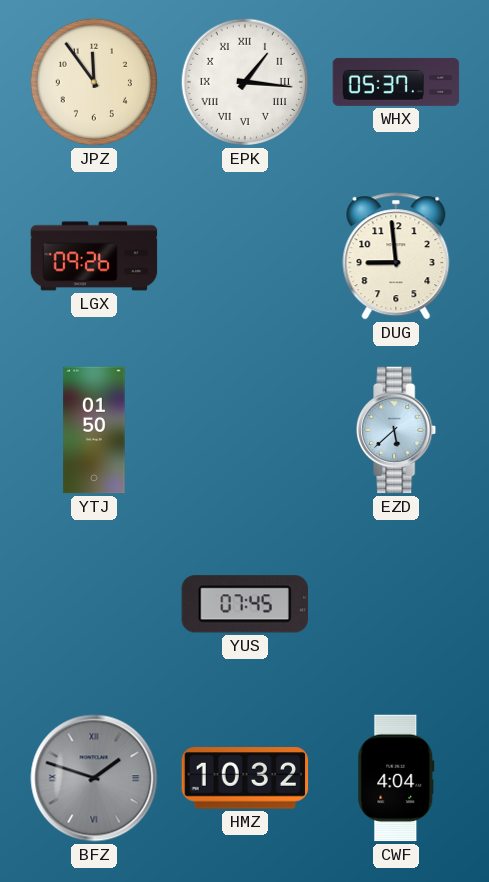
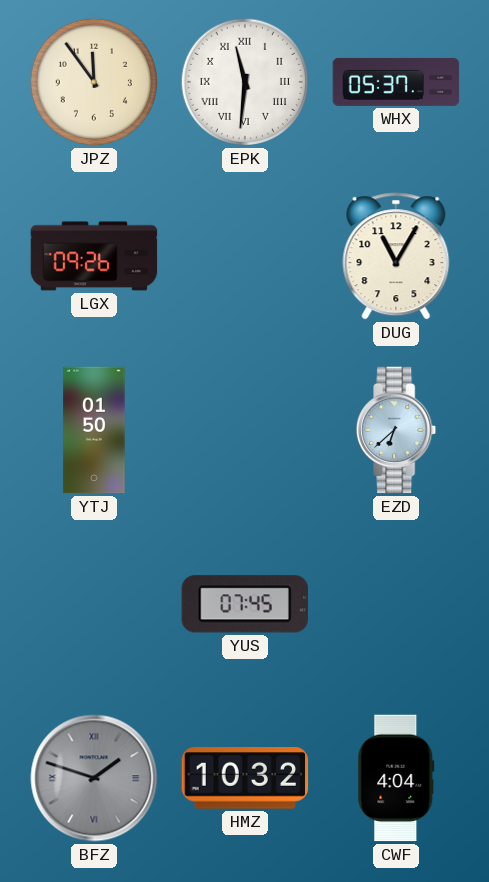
EPK: 1:16 -> 11:31
DUG: 8:59 -> 11:05
EZD: 5:38 -> 6:38
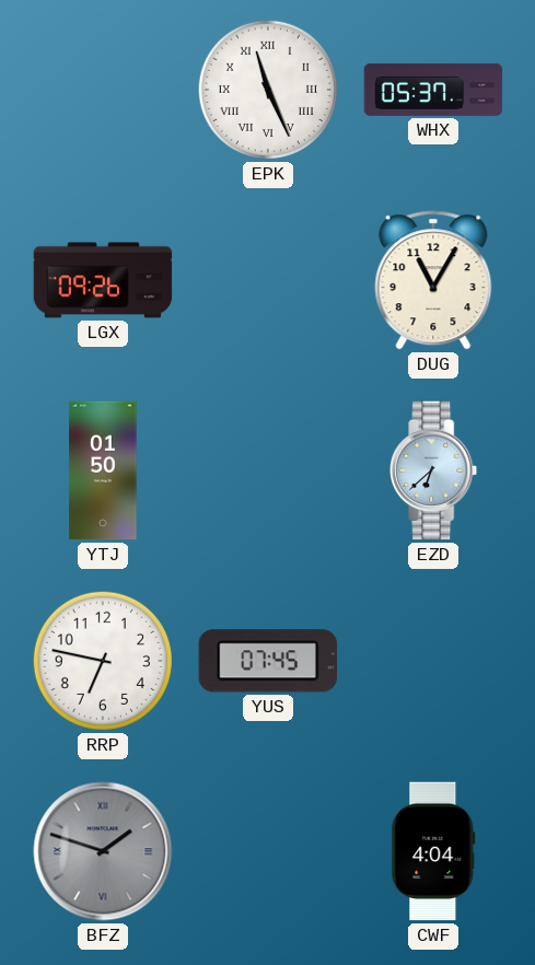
JPZ: 11:54 -> none
EPK: 11:31 -> 11:26
RRP: none -> 6:47
HMZ: 10:32 -> none
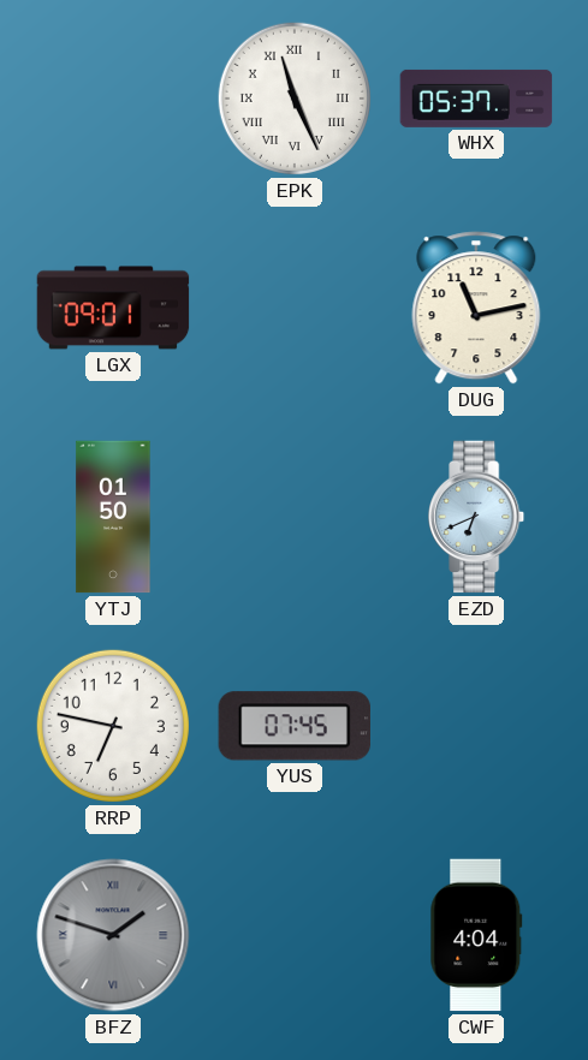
LGX: 09:26 -> 09:01
DUG: 11:05 -> 11:13
EZD: 6:38 -> 6:41
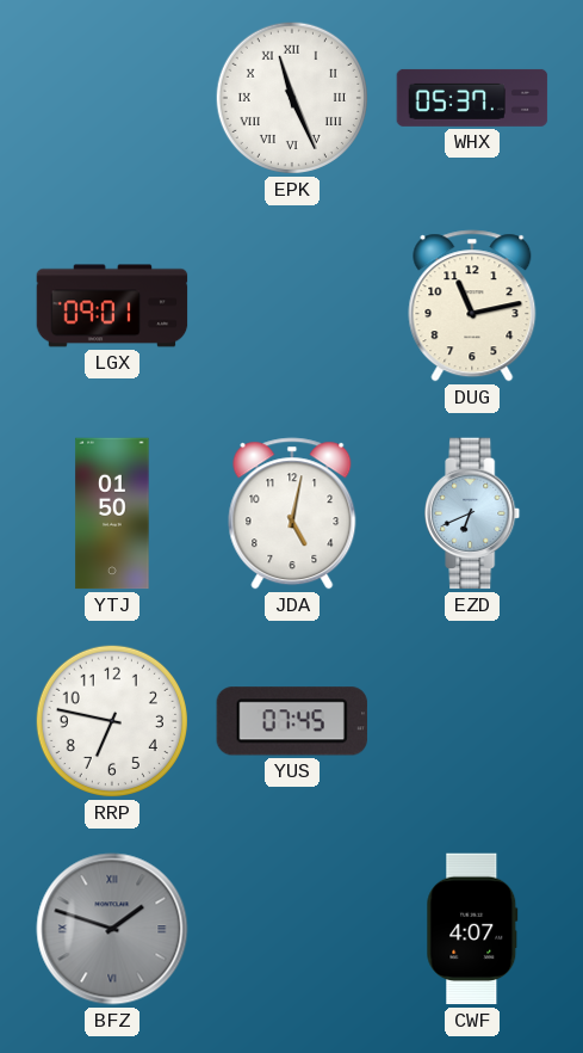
JDA: none -> 5:02
CWF: 4:04 -> 4:07
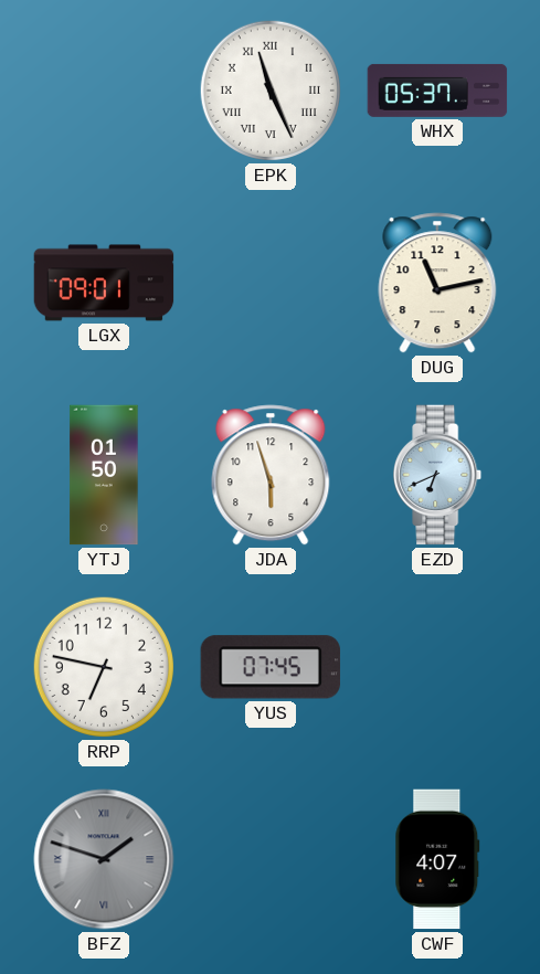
JDA: 5:02 -> 5:57
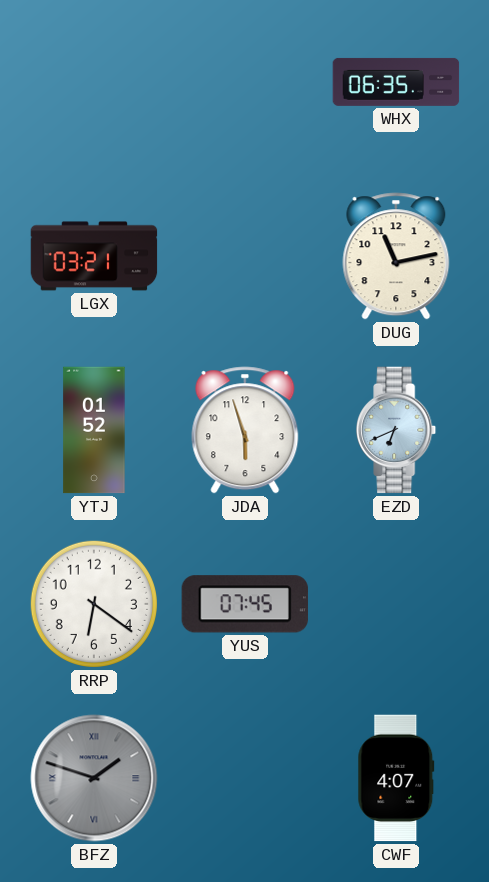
EPK: 11:26 -> none
WHX: 05:37 -> 06:35
LGX: 09:01 -> 03:21
YTJ: 01:50 -> 01:52
RRP: 6:47 -> 6:21
